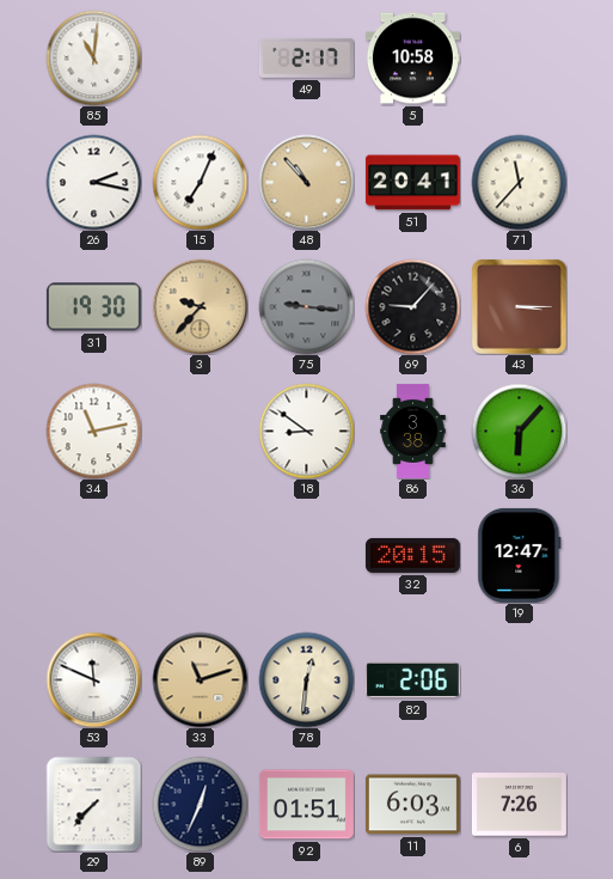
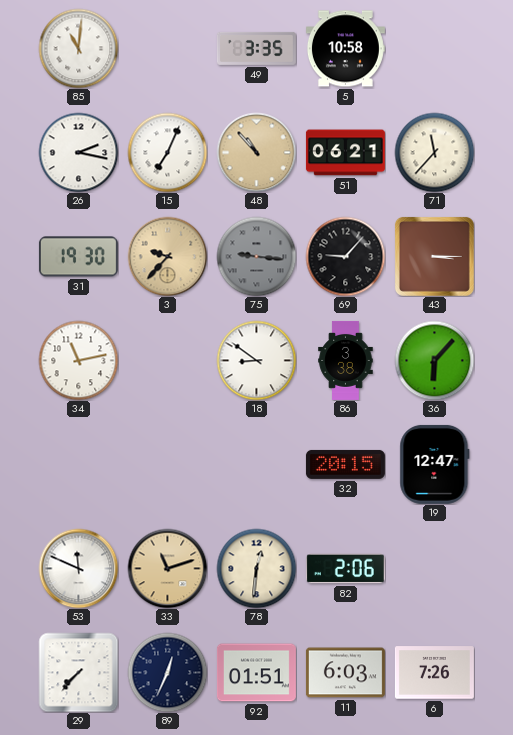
49: 2:17 -> 3:35
51: 20:41 -> 06:21
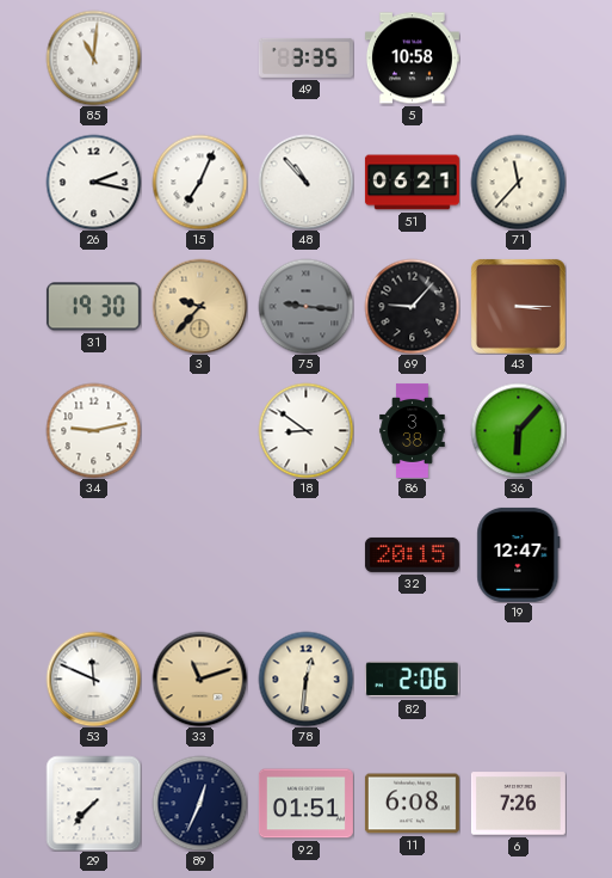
48 dial: champagne -> white
34: 11:13 -> 9:13
11: 6:03 -> 6:08
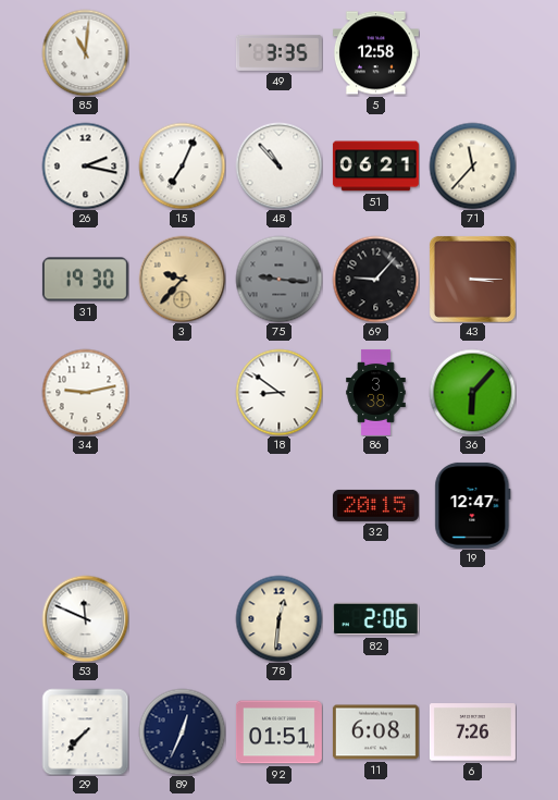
5: 10:58 -> 12:58
33: 11:12 -> none
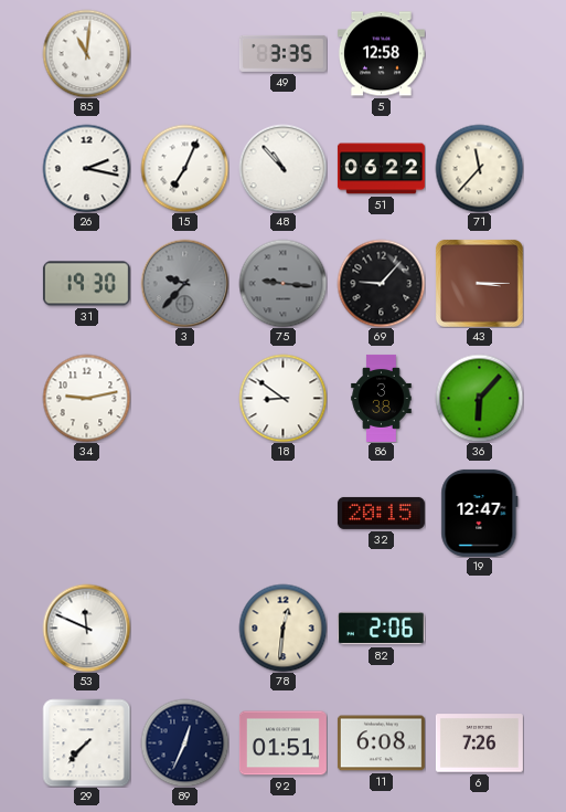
51: 06:21 -> 06:22
3 dial: champagne -> grey
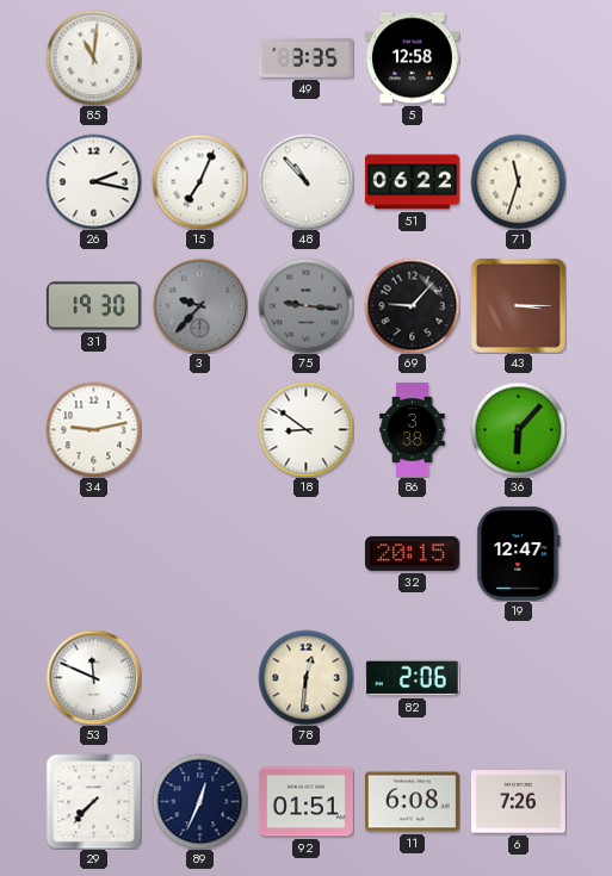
71: 11:37 -> 11:33
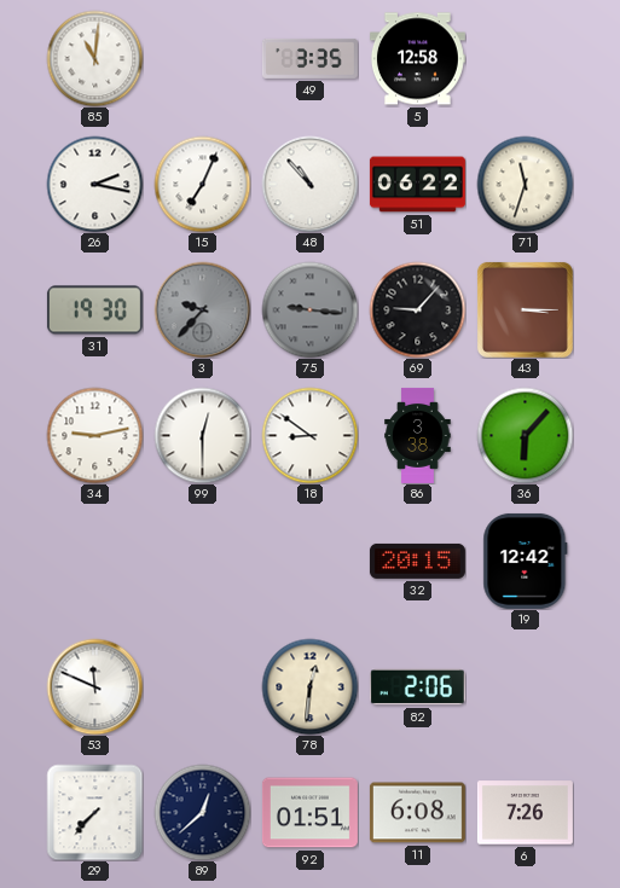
99: none -> 12:30
19: 12:47 -> 12:42
89: 12:34 -> 12:38
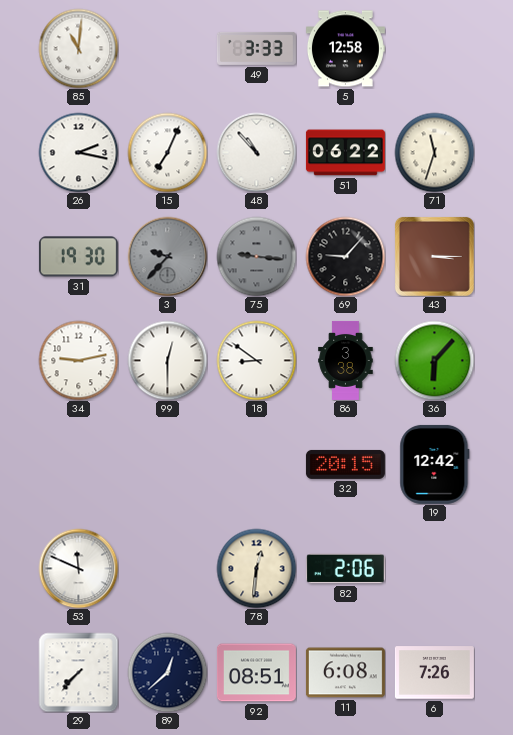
49: 3:35 -> 3:33
92: 01:51 -> 08:51
